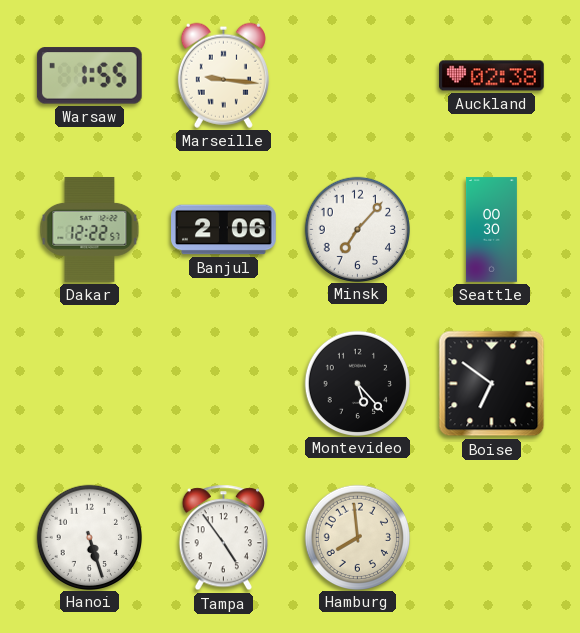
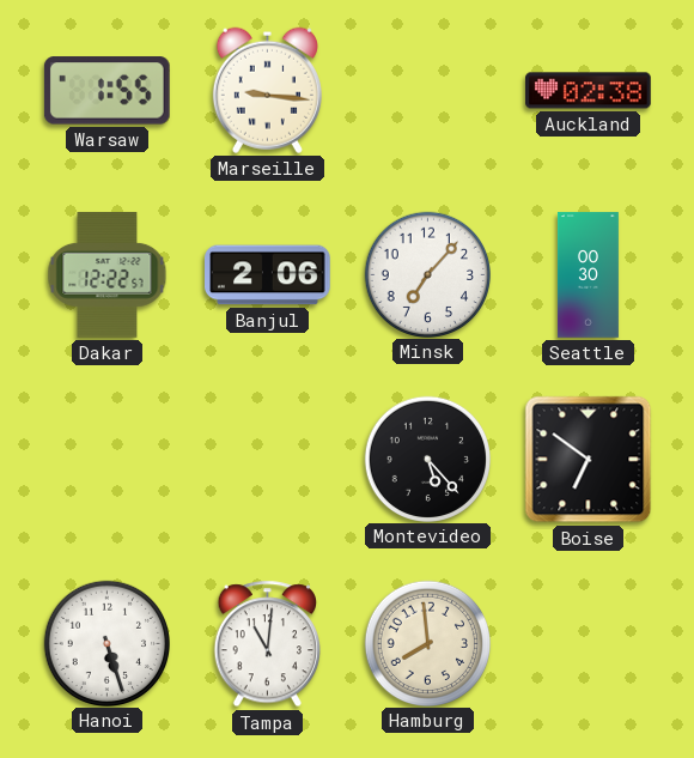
Tampa: 4:54 -> 11:01
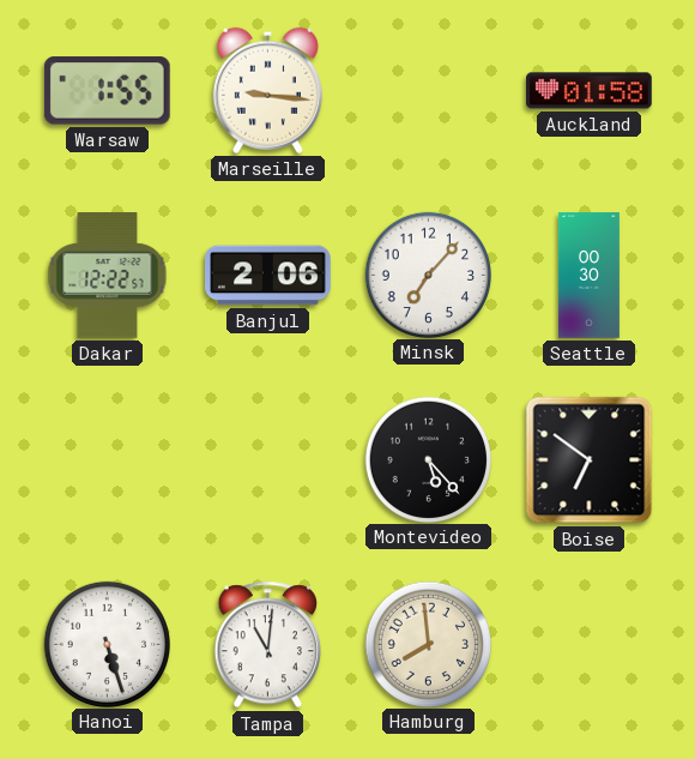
Auckland: 02:38 -> 01:58
